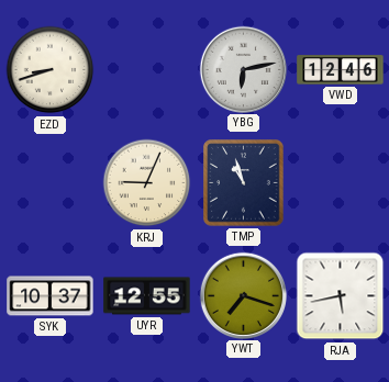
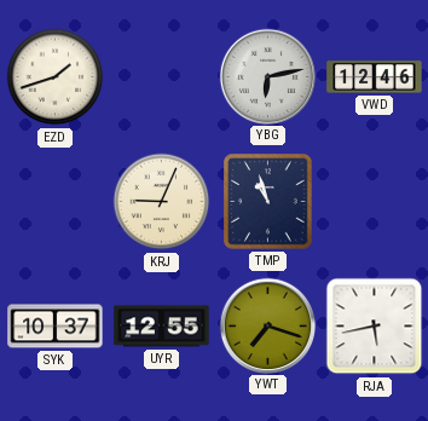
EZD: 8:42 -> 1:42
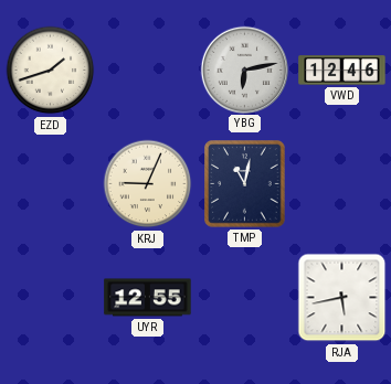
TMP: 10:57 -> 11:02
SYK: 10:37 -> none
YWT: 7:18 -> none
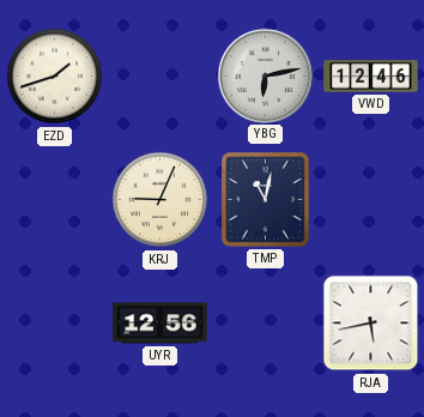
UYR: 12:55 -> 12:56
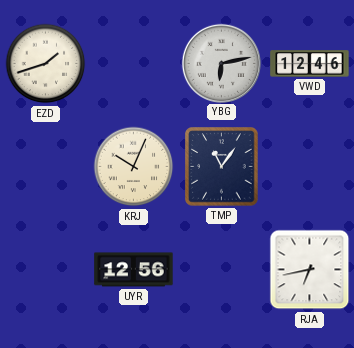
KRJ: 9:04 -> 10:04
TMP: 11:02 -> 11:06
RJA: 5:43 -> 6:43
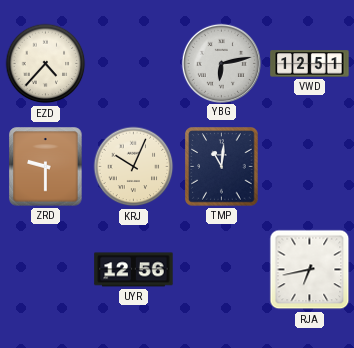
EZD: 1:42 -> 4:37
VWD: 12:46 -> 12:51
ZRD: none -> 9:30
TMP: 11:06 -> 11:01
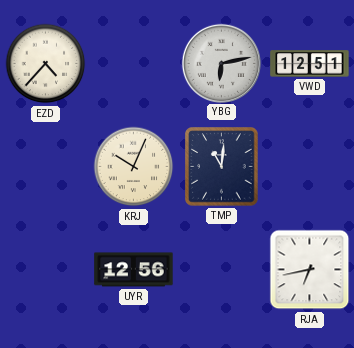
ZRD: 9:30 -> none
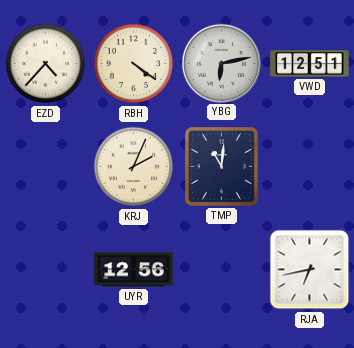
RBH: none -> 4:21
KRJ: 10:04 -> 2:04
